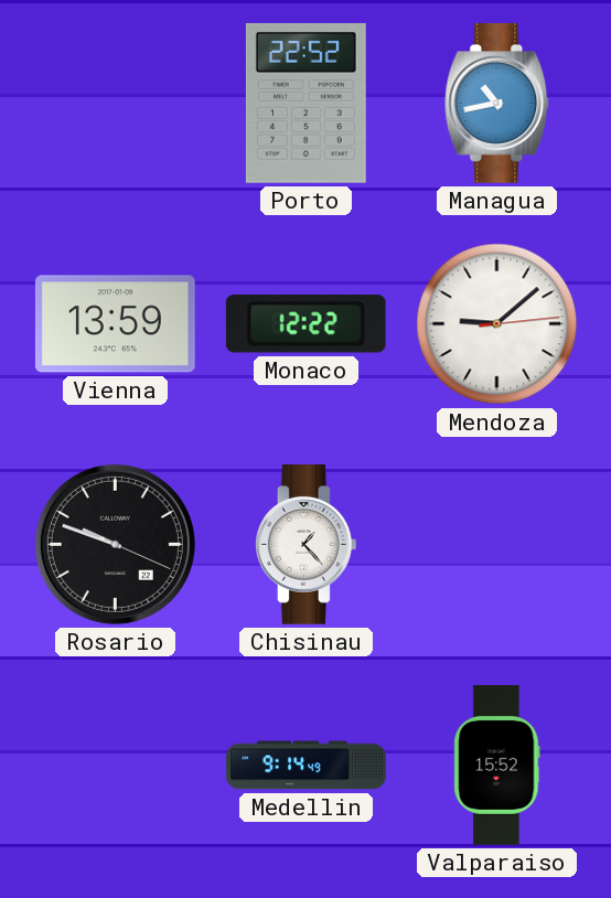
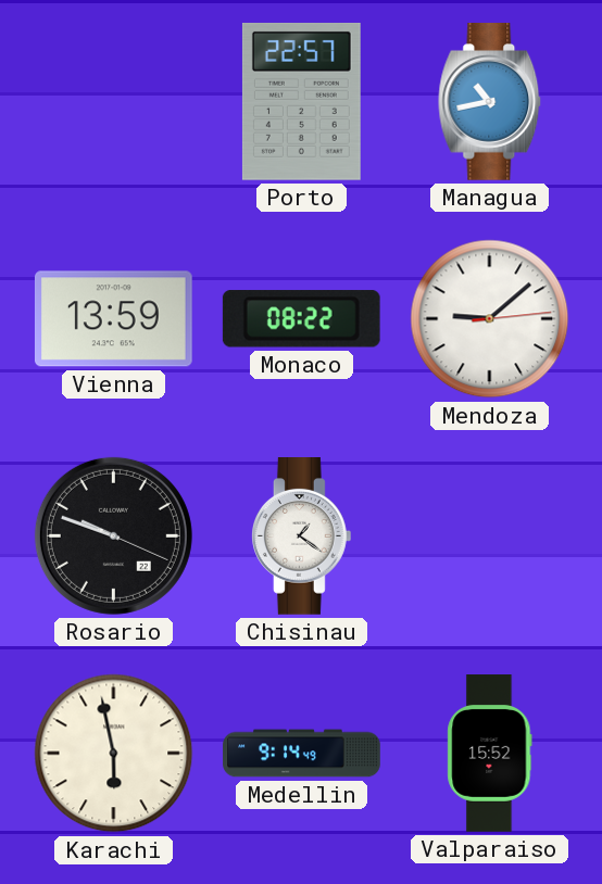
Porto: 22:52 -> 22:57
Monaco: 12:22 -> 08:22
Chisinau: 1:23 -> 1:21
Karachi: none -> 5:58
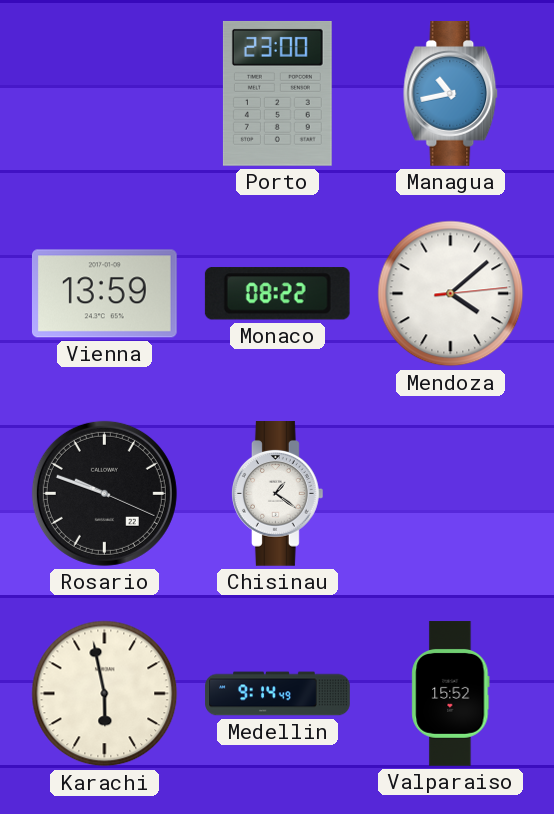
Porto: 22:57 -> 23:00
Mendoza: 9:08 -> 4:08
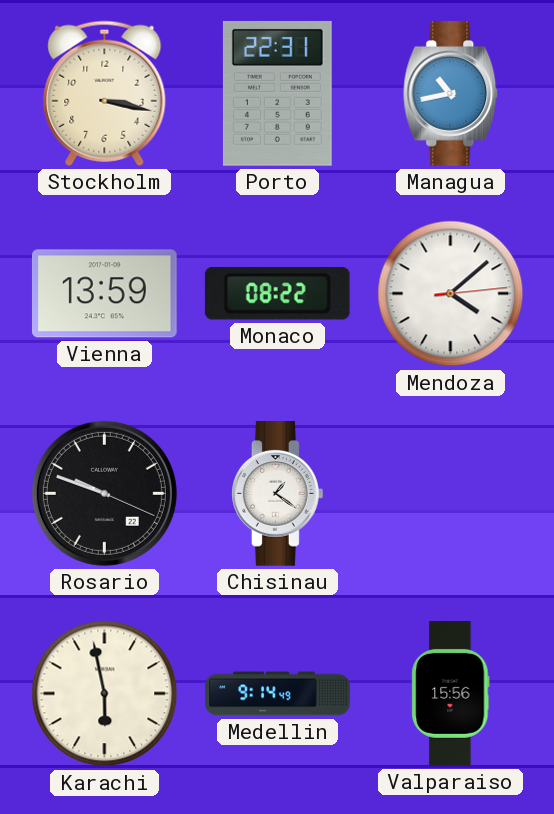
Stockholm: none -> 3:17
Porto: 23:00 -> 22:31
Valparaiso: 15:52 -> 15:56
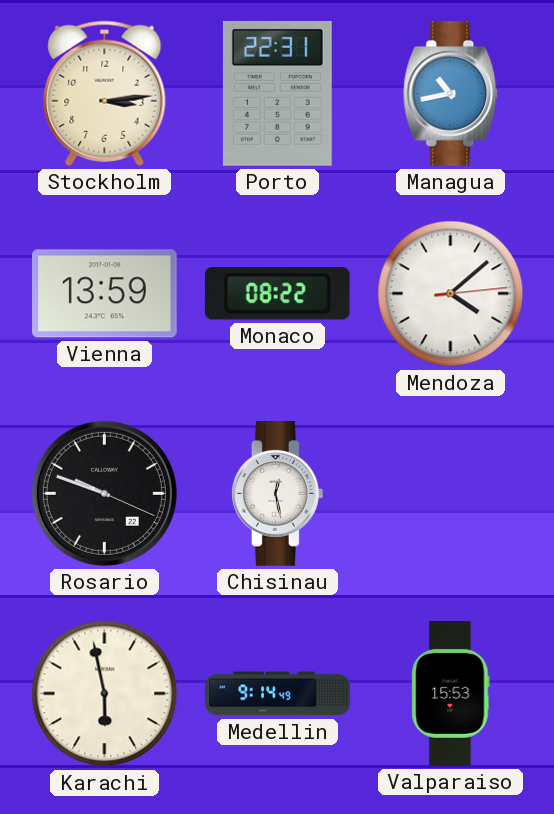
Stockholm: 3:17 -> 3:14
Chisinau: 1:21 -> 12:28
Valparaiso: 15:56 -> 15:53
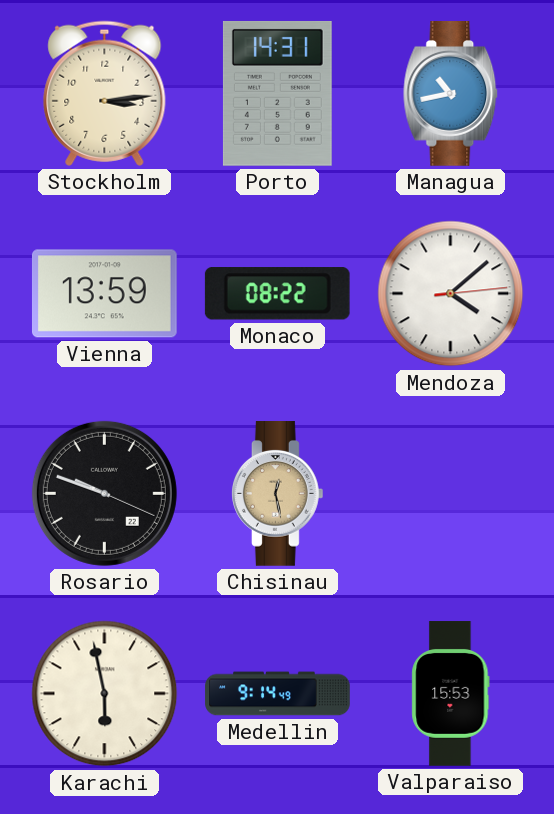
Porto: 22:31 -> 14:31
Chisinau dial: white -> champagne
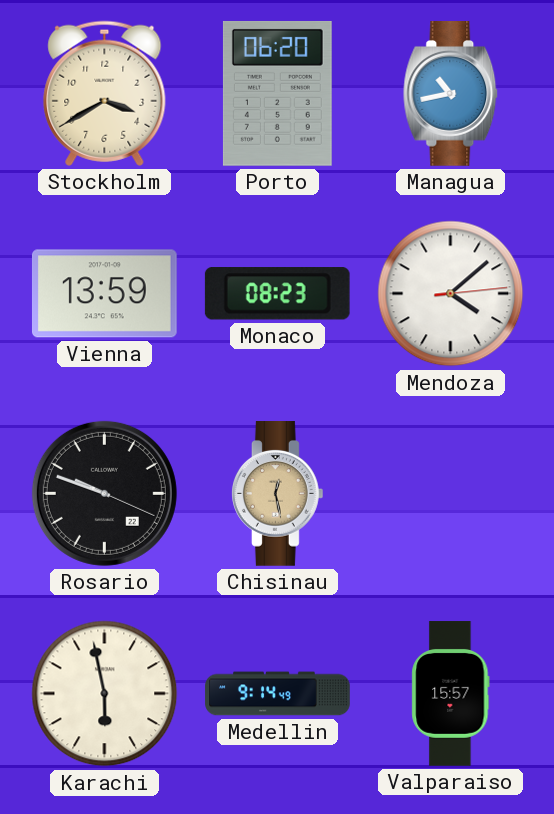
Stockholm: 3:14 -> 3:40
Porto: 14:31 -> 06:20
Monaco: 08:22 -> 08:23
Valparaiso: 15:53 -> 15:57
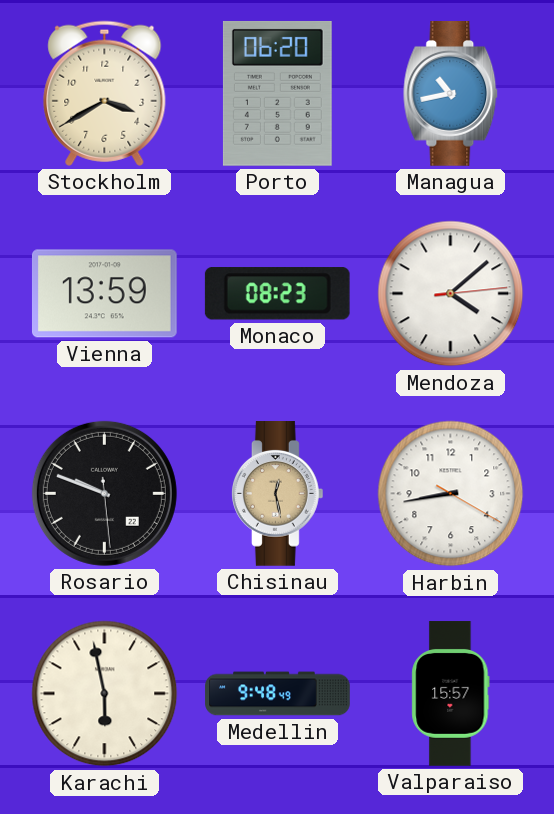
Rosario: 9:48:19 -> 9:48:29
Harbin: none -> 8:43
Medellin: 9:14 -> 9:48
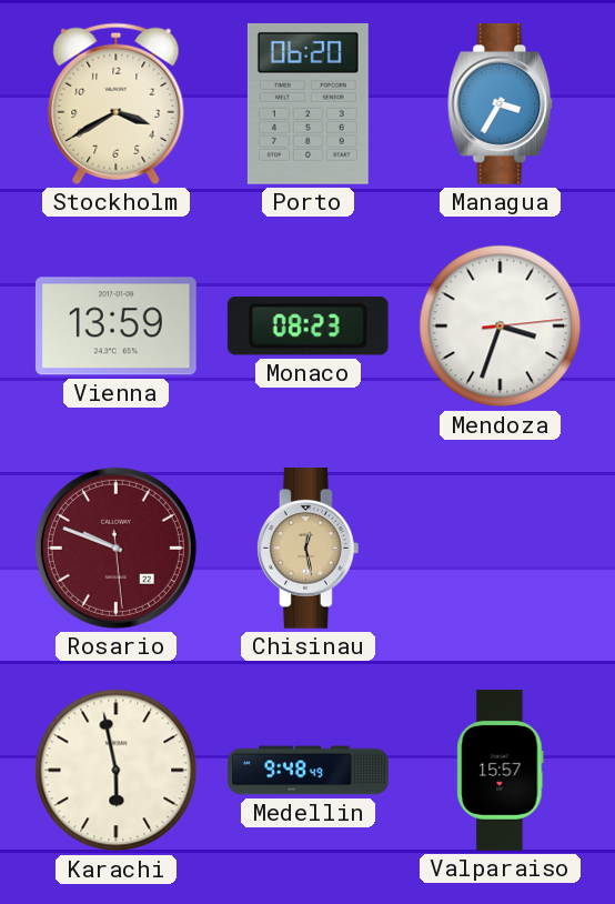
Managua: 10:43 -> 3:35
Mendoza: 4:08 -> 3:33
Rosario dial: black -> burgundy
Harbin: 8:43 -> none
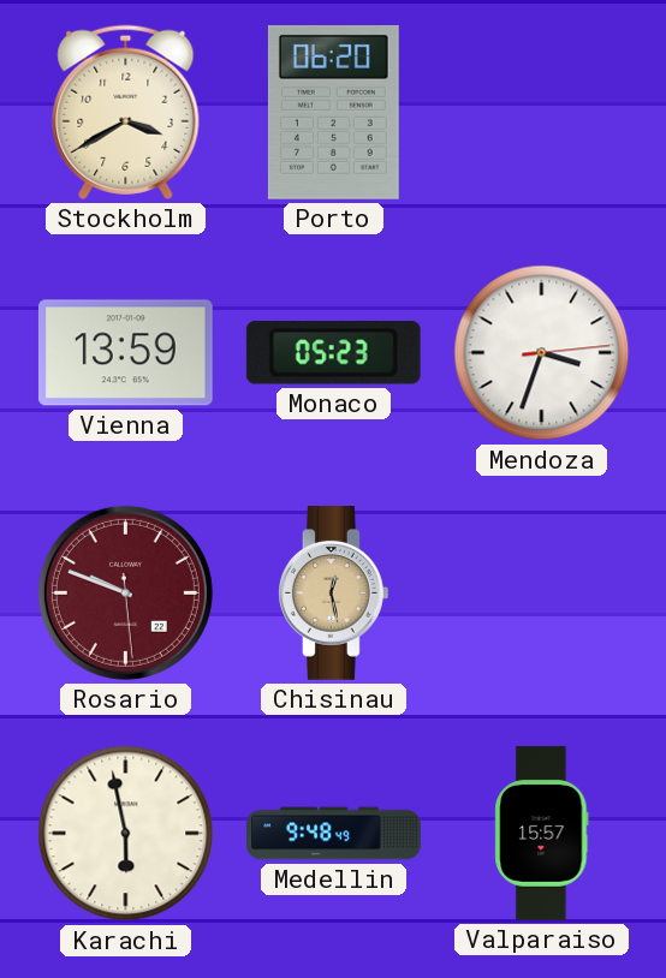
Managua: 3:35 -> none
Monaco: 08:23 -> 05:23
